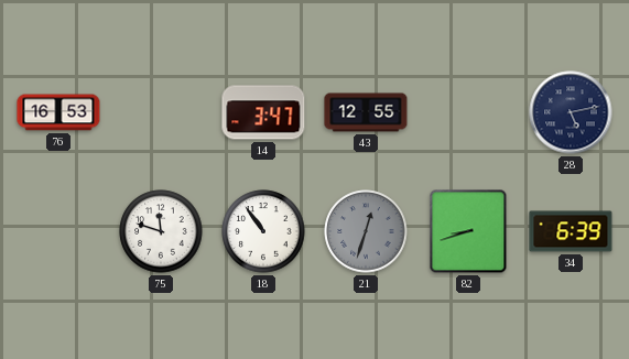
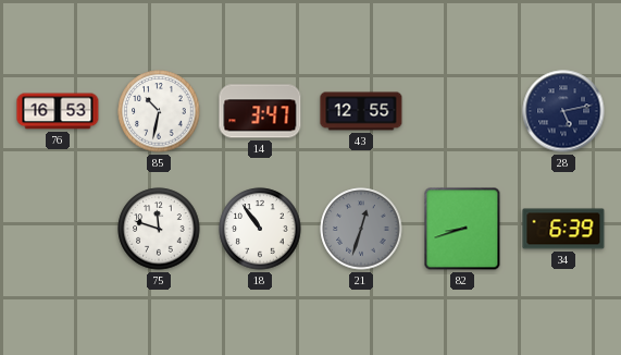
85: none -> 10:32
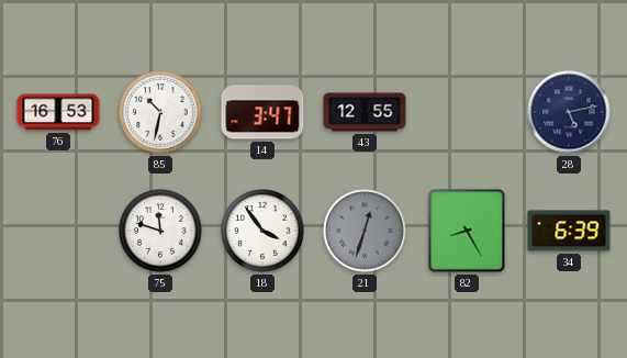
18: 10:54 -> 3:54
82: 8:42 -> 8:25
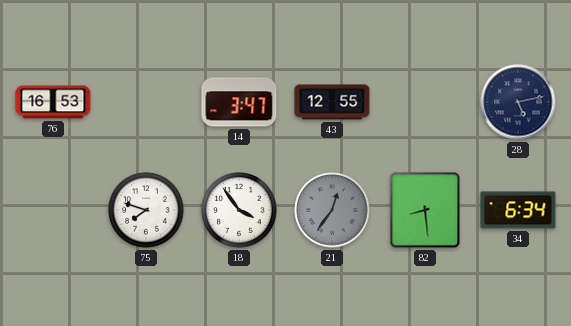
85: 10:32 -> none
75: 11:48 -> 7:48
21: 12:33 -> 12:36
82: 8:25 -> 8:29
34: 6:39 -> 6:34
